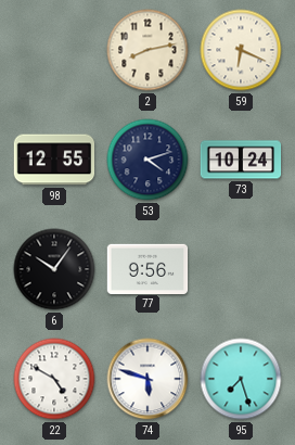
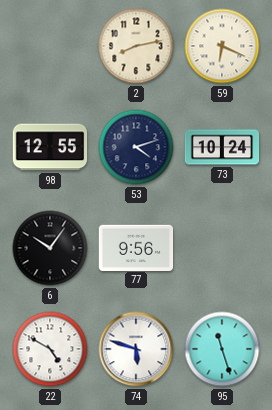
95: 7:27 -> 11:27
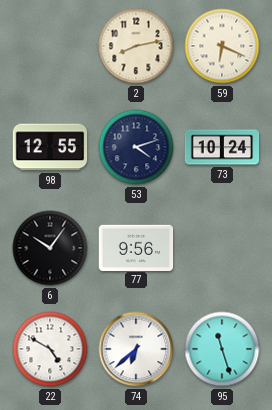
74: 5:48 -> 6:38
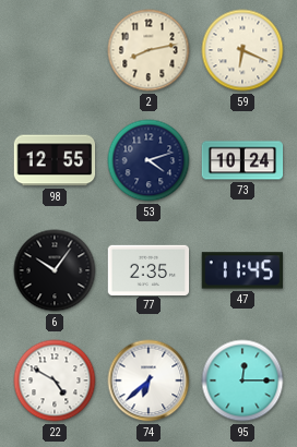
77: 9:56 -> 2:35
47: none -> 11:45
95: 11:27 -> 12:15
